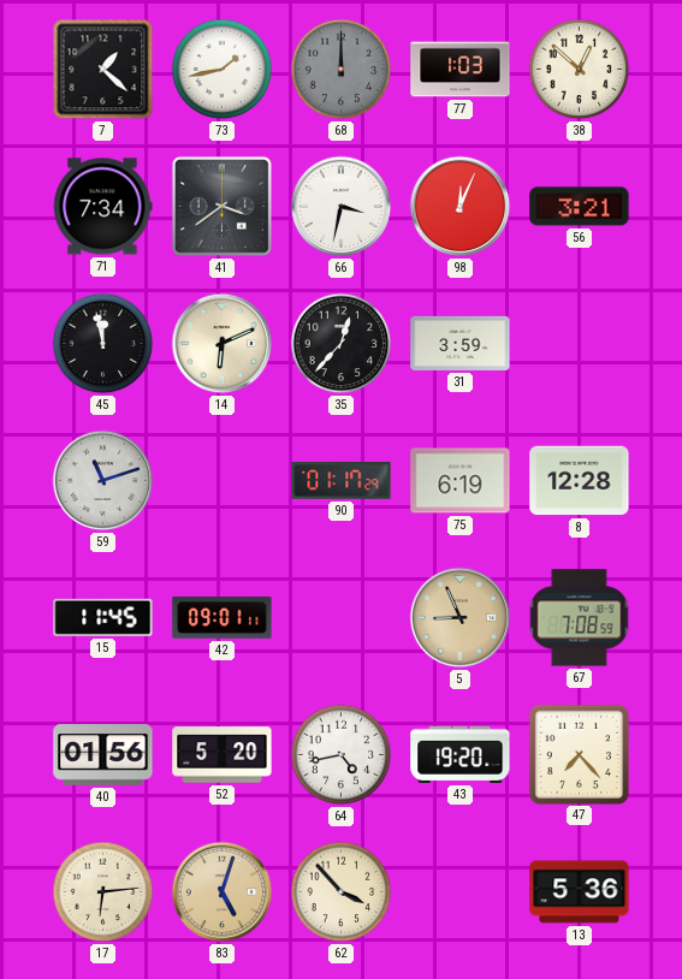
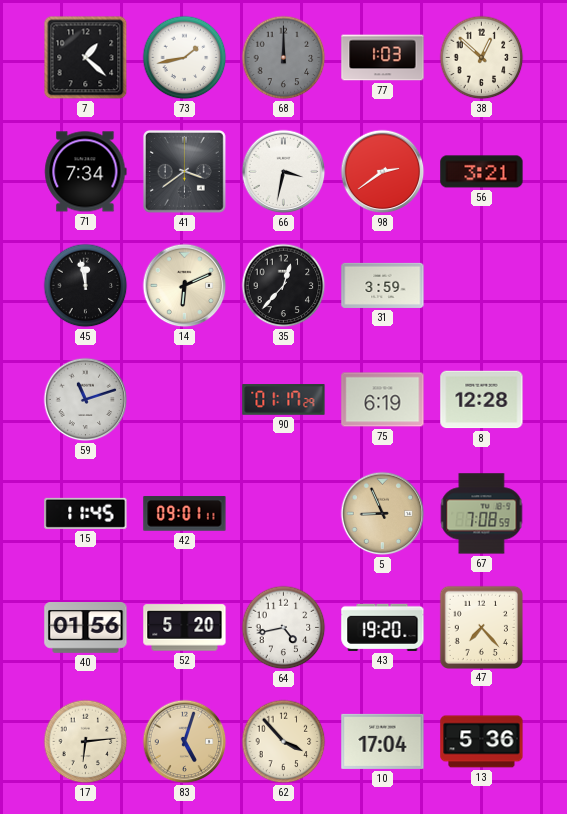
98: 12:04 -> 2:39
10: none -> 17:04
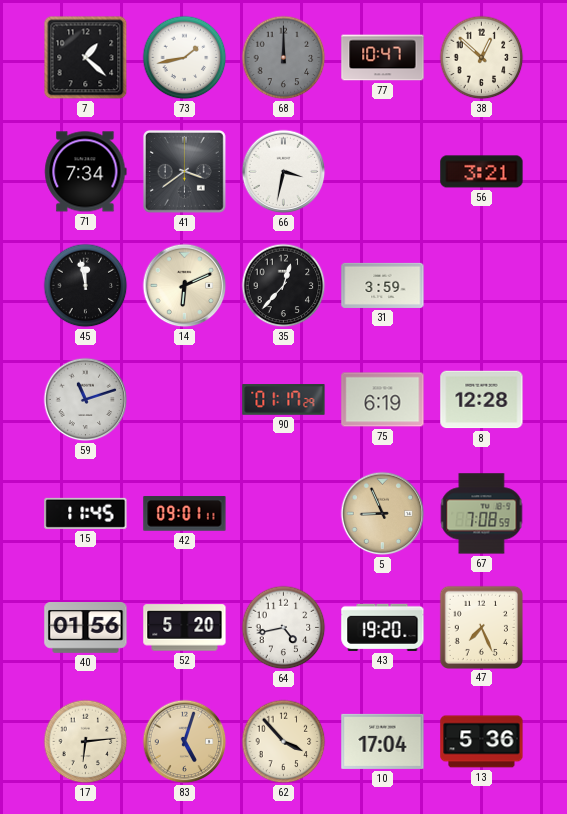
77: 1:03 -> 10:47
98: 2:39 -> none
47: 7:23 -> 7:26
